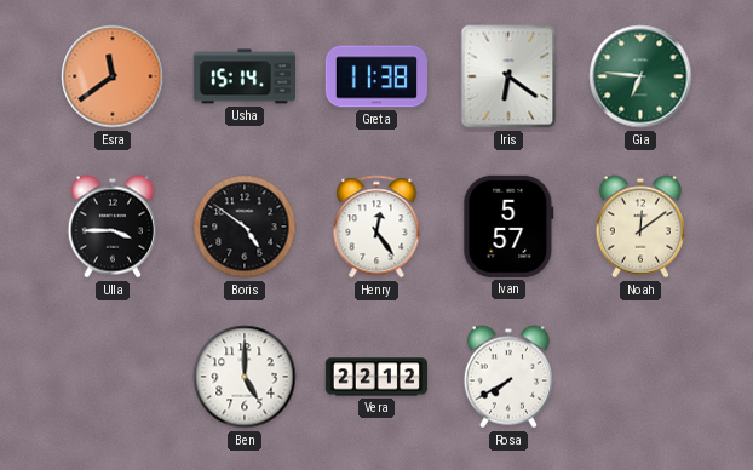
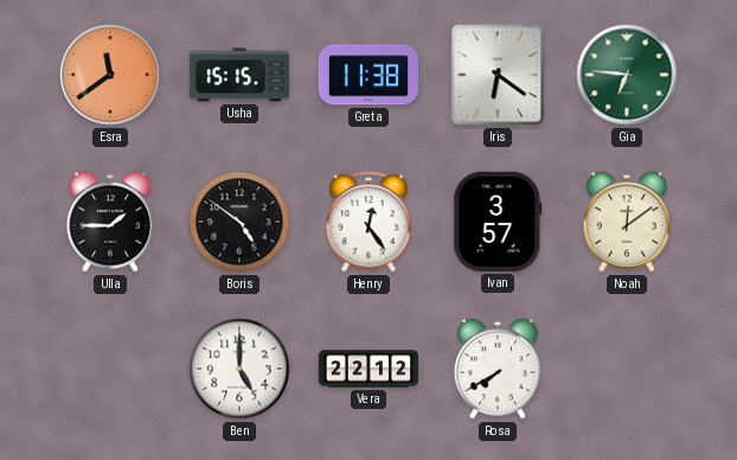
Usha: 15:14 -> 15:15
Ulla: 3:45 -> 1:45
Ivan: 5:57 -> 3:57
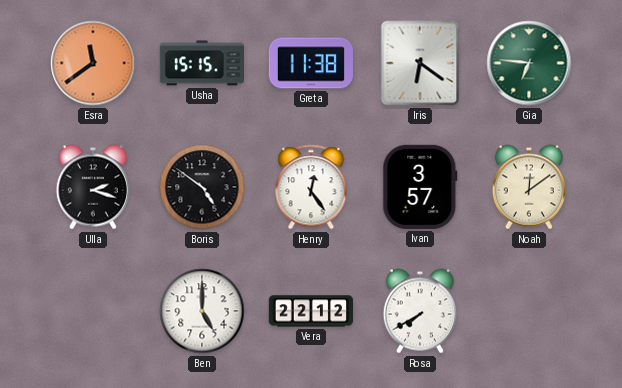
Ulla: 1:45 -> 2:18
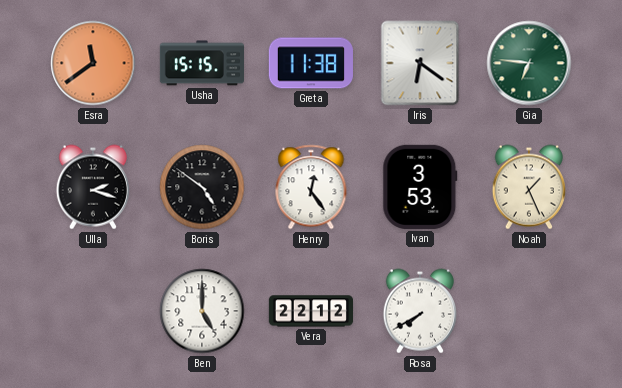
Ivan: 3:57 -> 3:53
Noah: 12:09 -> 1:26
